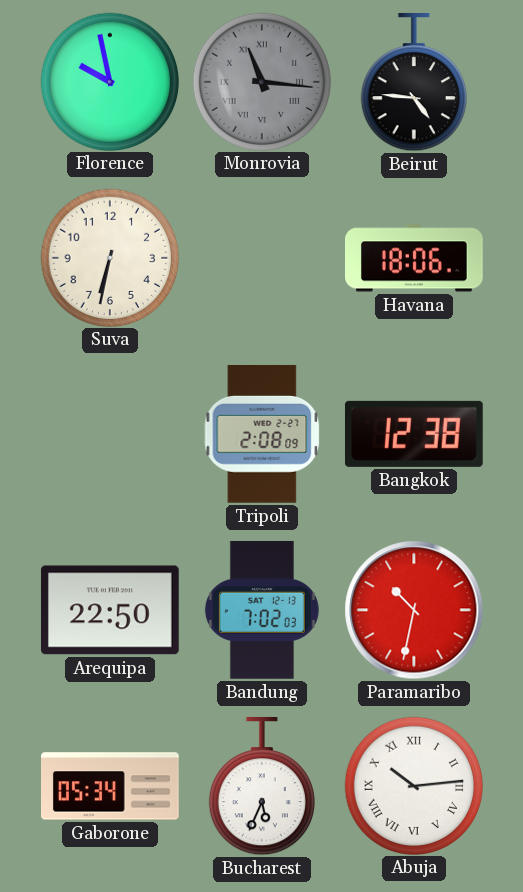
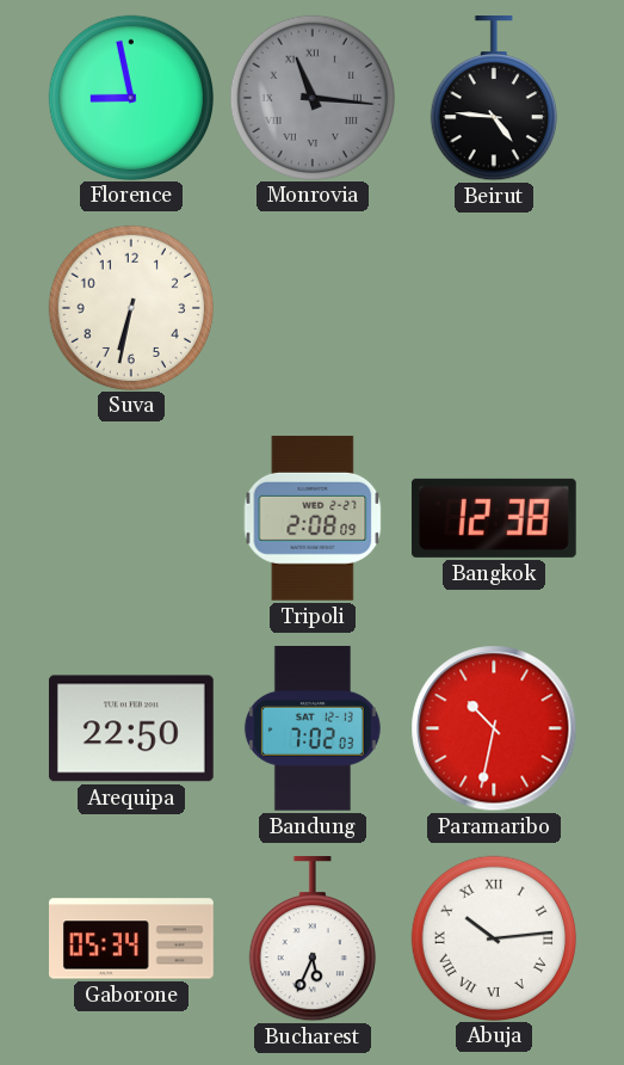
Florence: 9:58 -> 8:58
Havana: 18:06 -> none
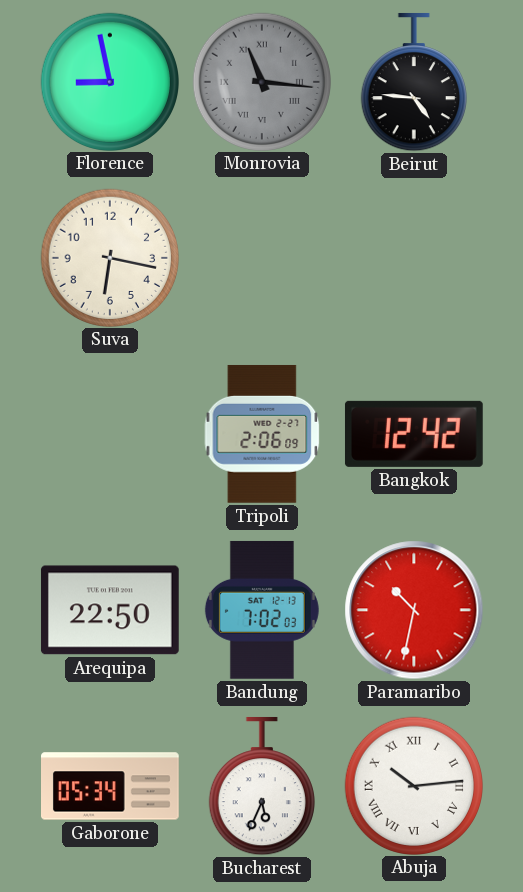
Suva: 6:32 -> 6:17
Tripoli: 2:08 -> 2:06
Bangkok: 12:38 -> 12:42
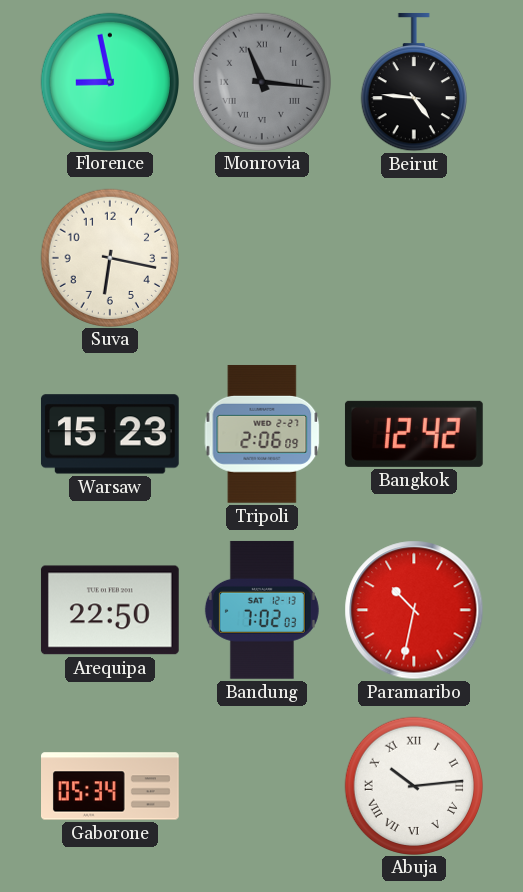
Warsaw: none -> 15:23
Bucharest: 5:34 -> none
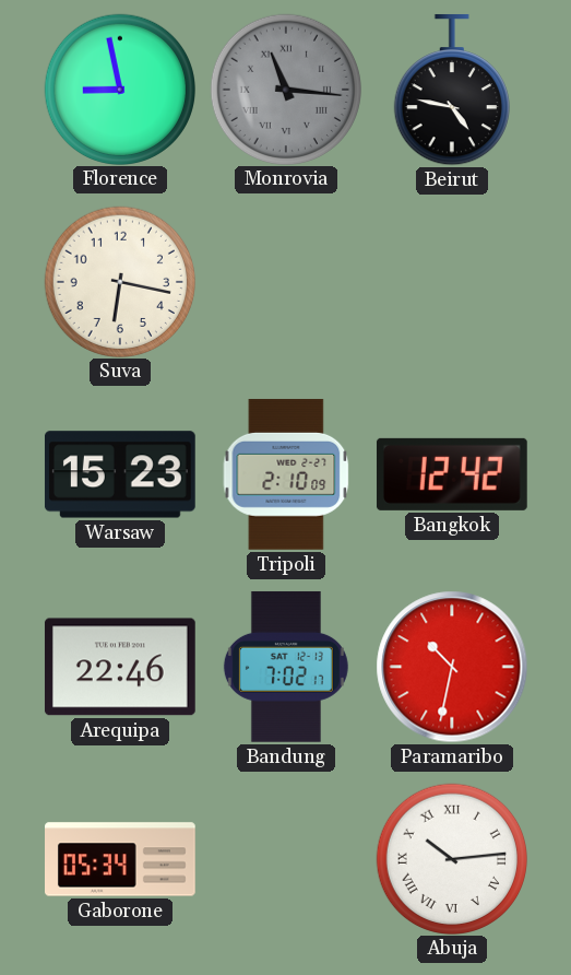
Beirut: 4:46 -> 4:47
Tripoli: 2:06 -> 2:10
Arequipa: 22:50 -> 22:46
Bandung: 7:02:03 -> 7:02:17
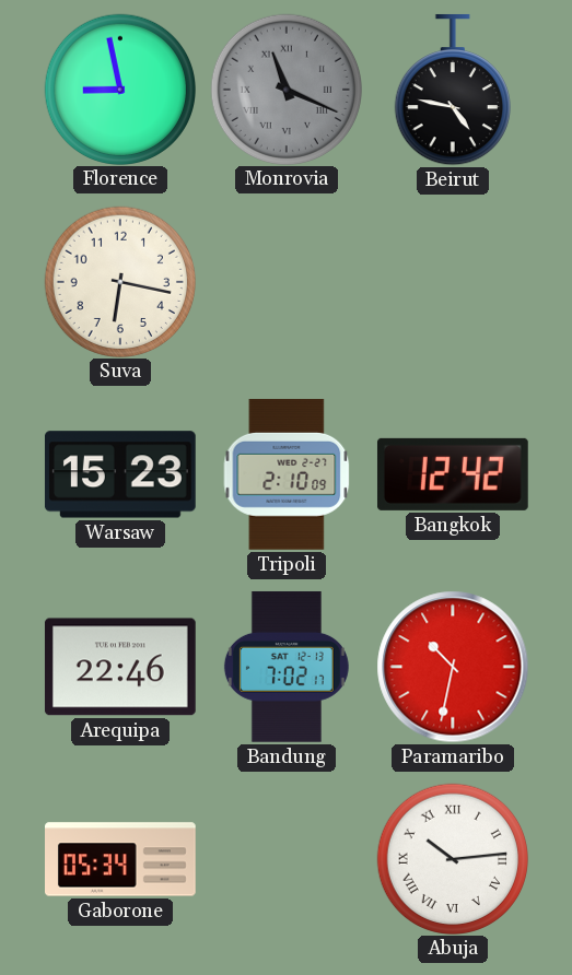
Monrovia: 11:16 -> 11:19
